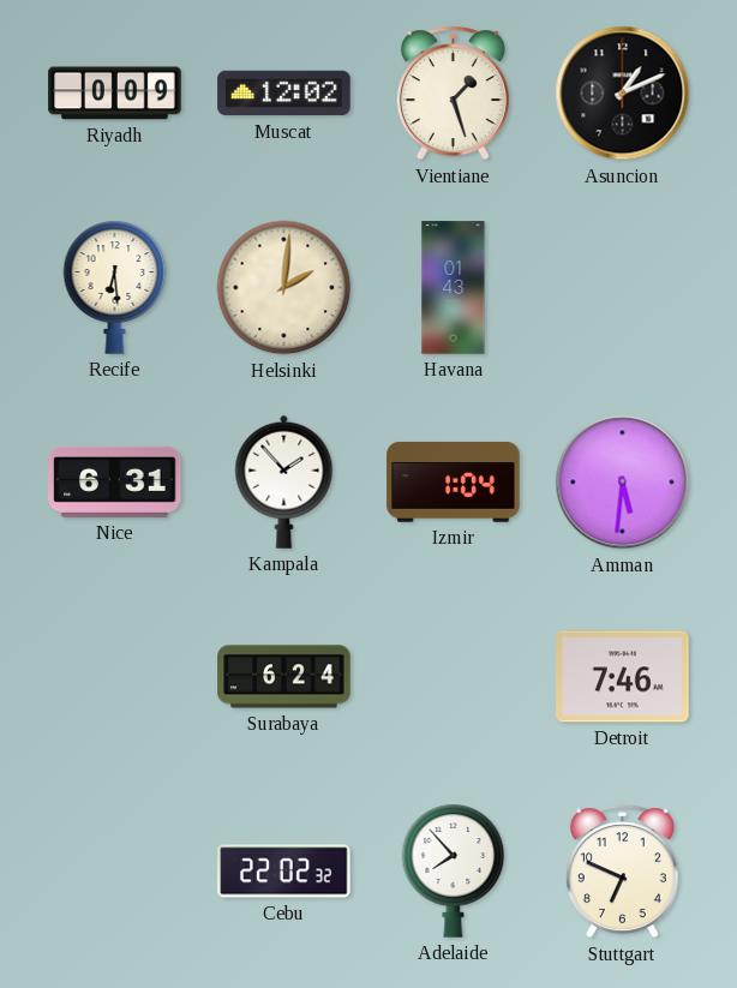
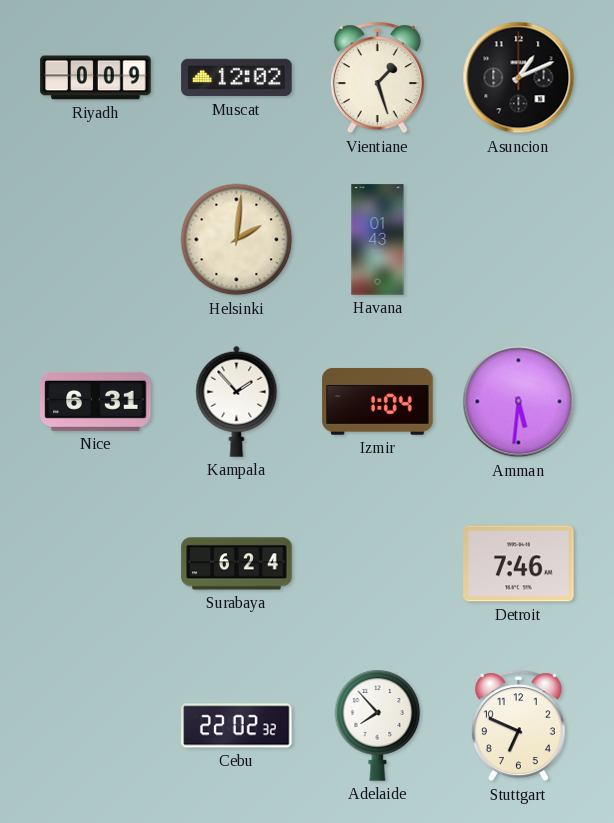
Recife: 6:29 -> none
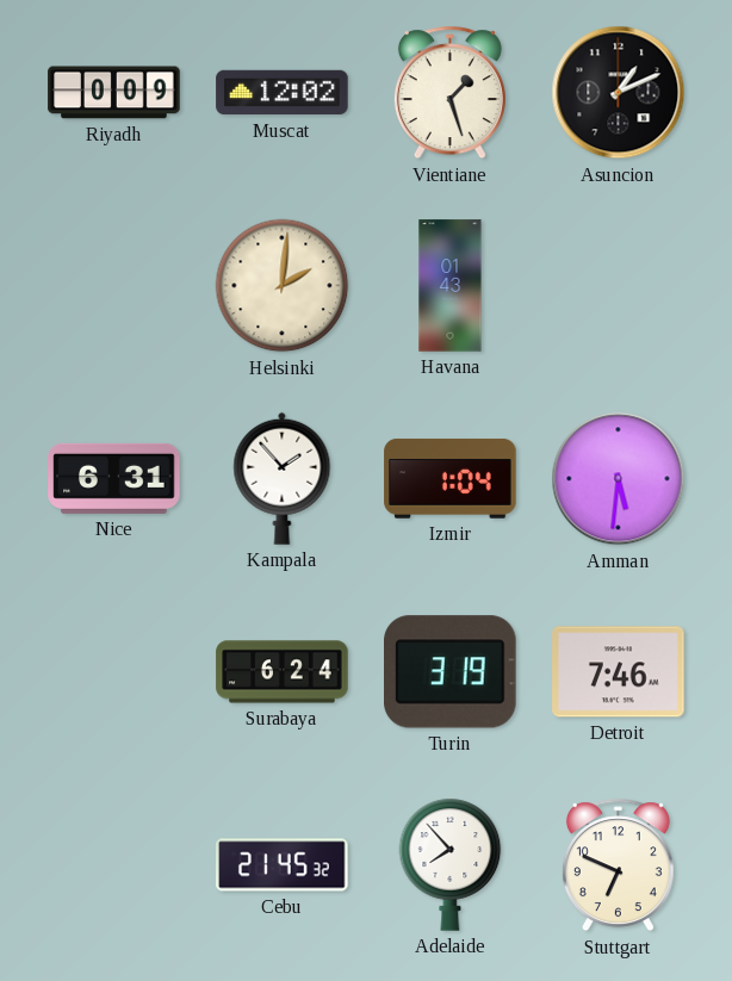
Turin: none -> 3:19
Cebu: 22:02 -> 21:45
